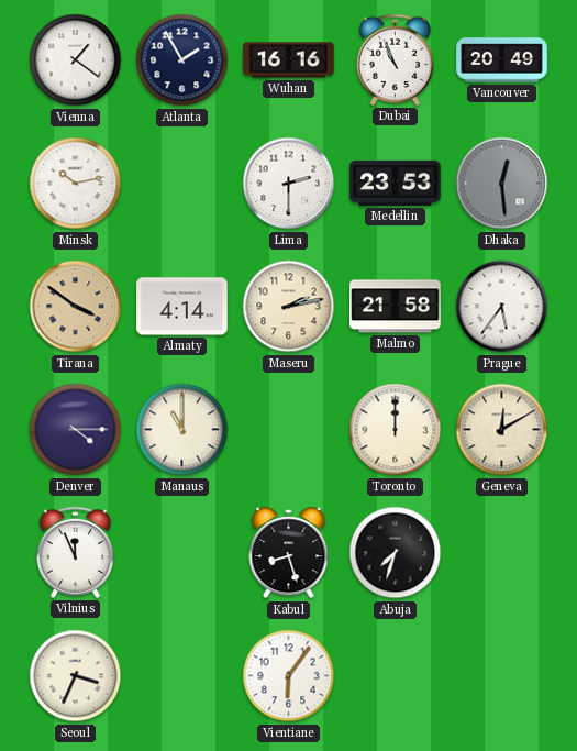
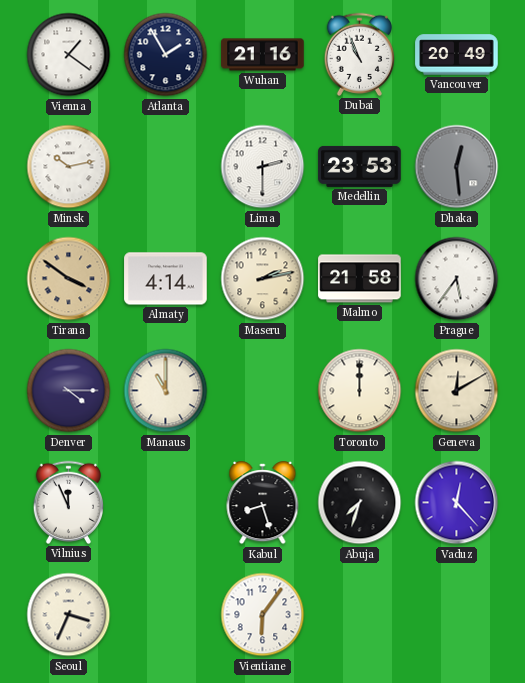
Wuhan: 16:16 -> 21:16
Vaduz: none -> 12:23
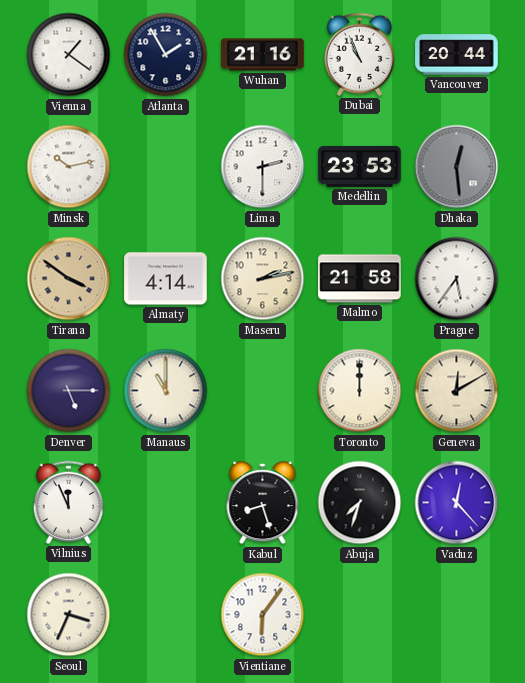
Vancouver: 20:49 -> 20:44
Denver: 4:15 -> 5:15
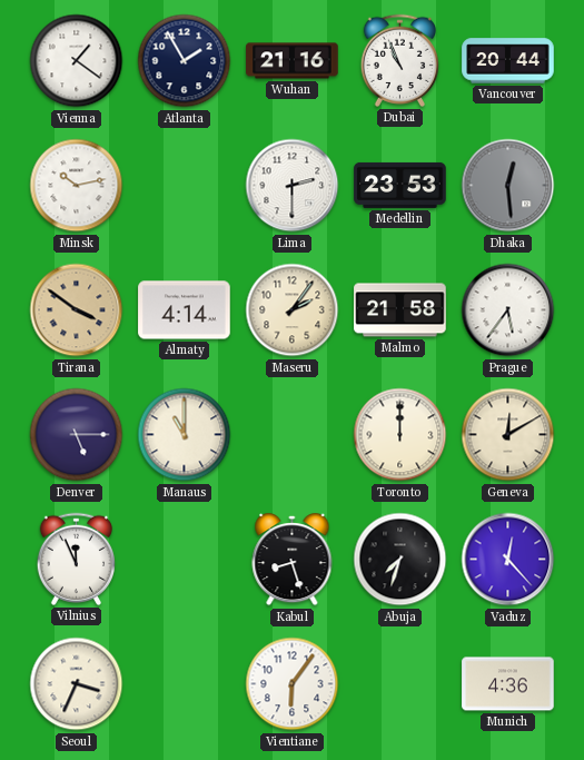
Maseru: 2:13 -> 2:06
Munich: none -> 4:36
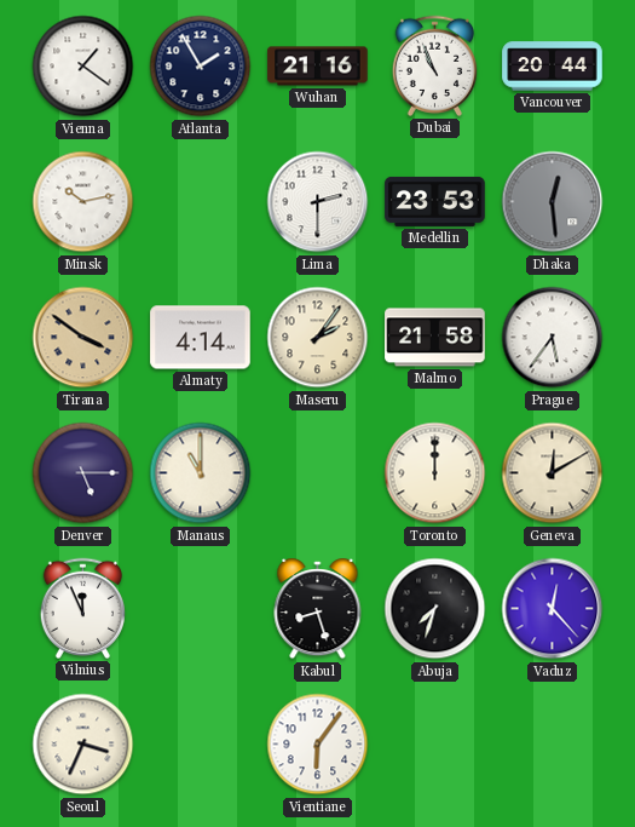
Munich: 4:36 -> none
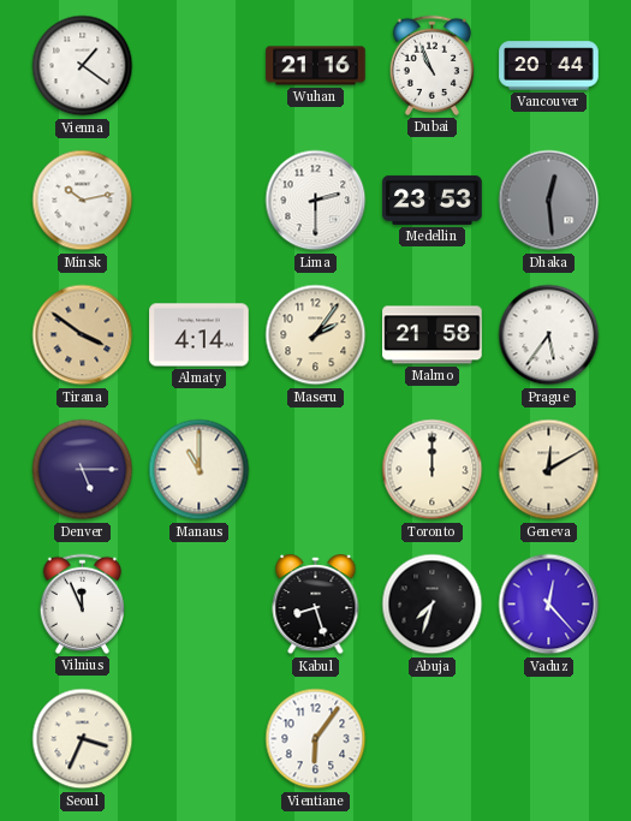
Atlanta: 1:55 -> none
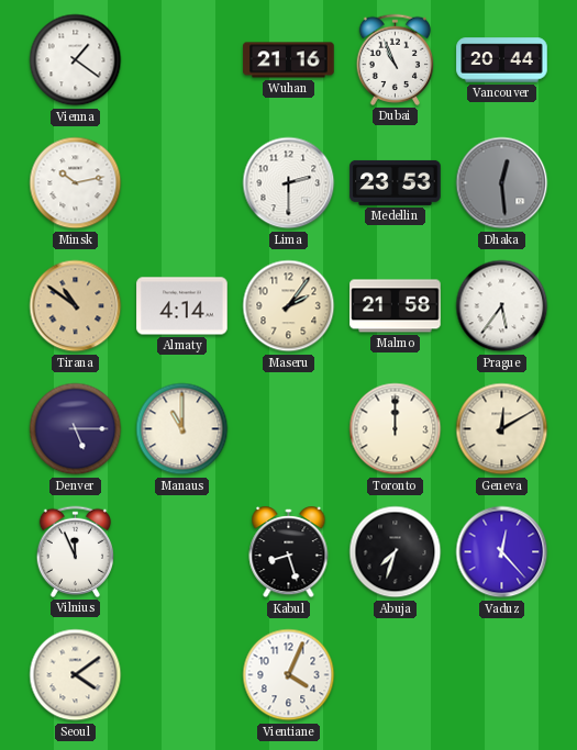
Tirana: 3:51 -> 10:51
Seoul: 3:34 -> 4:09
Vientiane: 6:06 -> 4:04
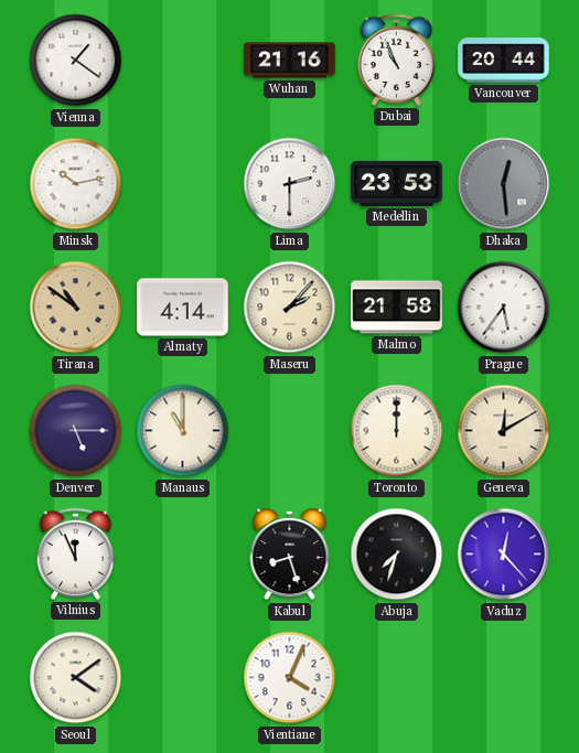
Maseru: 2:06 -> 2:07
